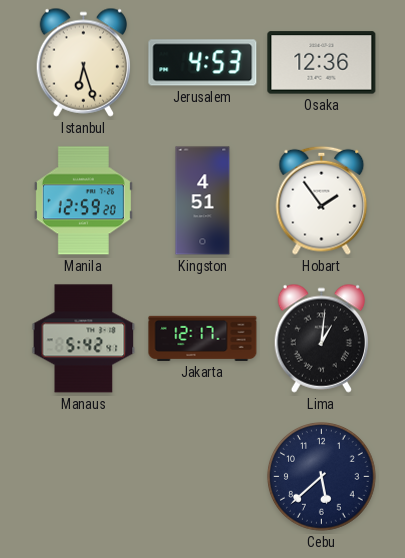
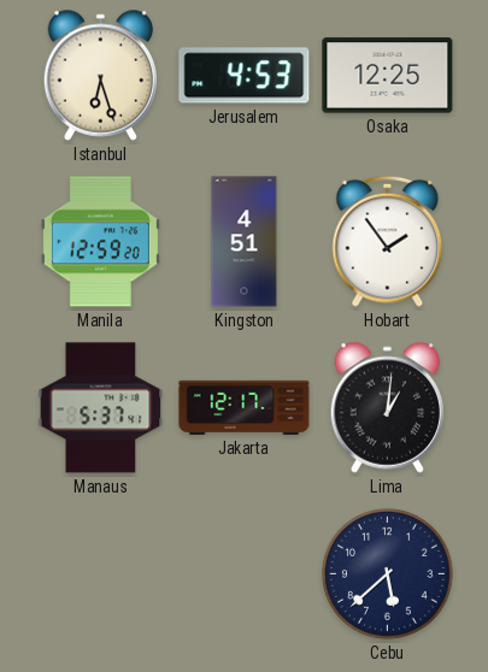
Osaka: 12:36 -> 12:25
Manaus: 5:42 -> 5:37
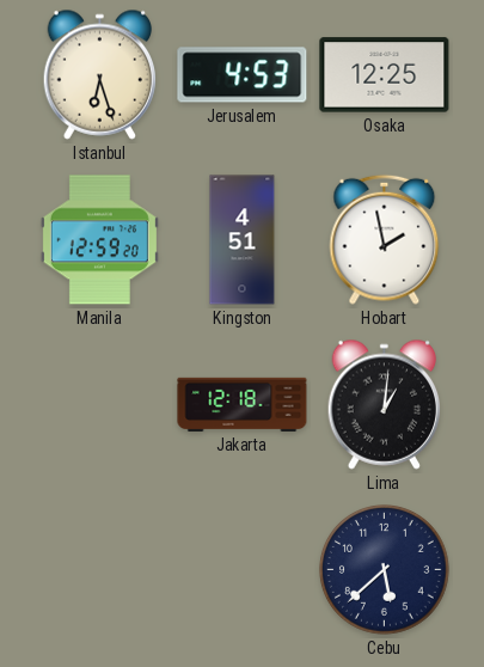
Hobart: 1:54 -> 1:58
Manaus: 5:37 -> none
Jakarta: 12:17 -> 12:18
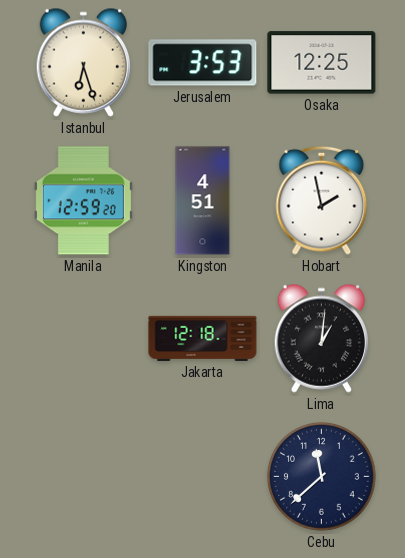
Jerusalem: 4:53 -> 3:53
Cebu: 5:38 -> 11:38
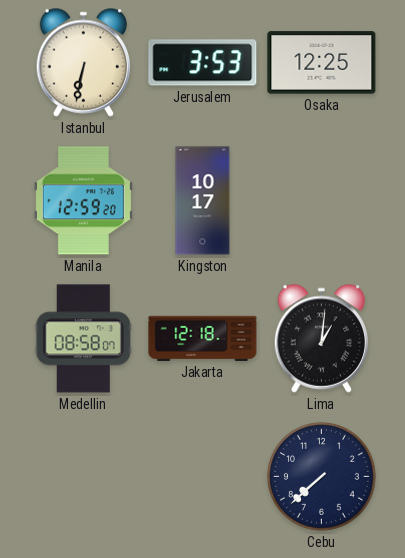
Istanbul: 6:27 -> 6:32
Kingston: 4:51 -> 10:17
Hobart: 1:58 -> none
Medellin: none -> 08:58
Cebu: 11:38 -> 7:38
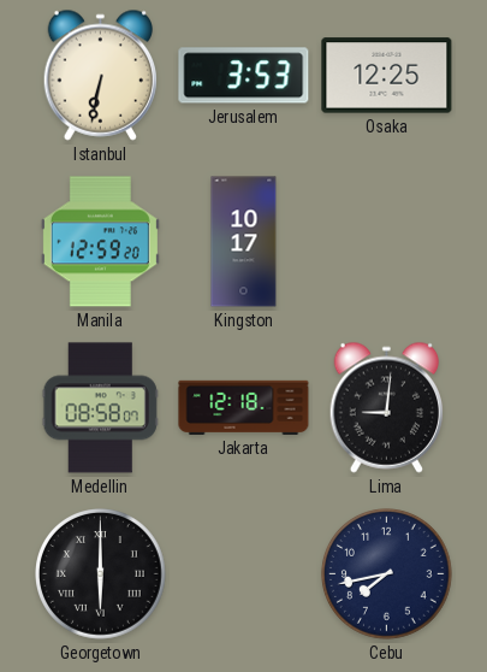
Lima: 1:01 -> 9:01
Georgetown: none -> 6:00
Cebu: 7:38 -> 7:43
